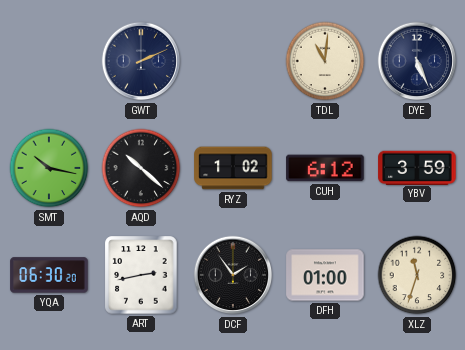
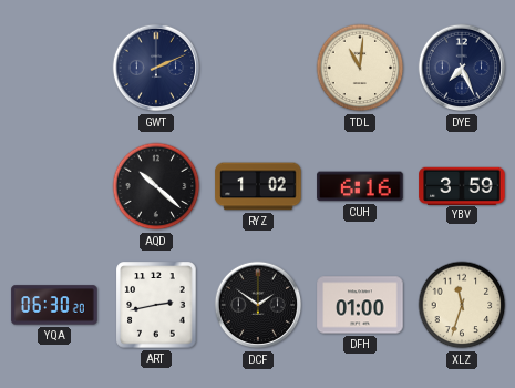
DYE: 5:26 -> 7:26
SMT: 10:17 -> none
CUH: 6:12 -> 6:16
DCF: 1:54 -> 1:51
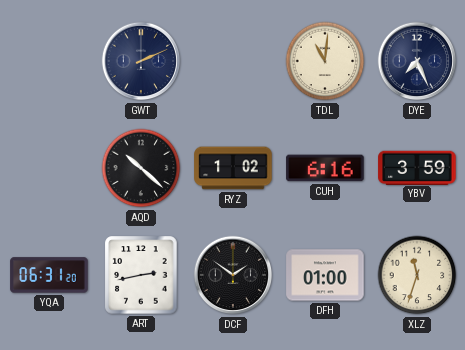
YQA: 06:30 -> 06:31
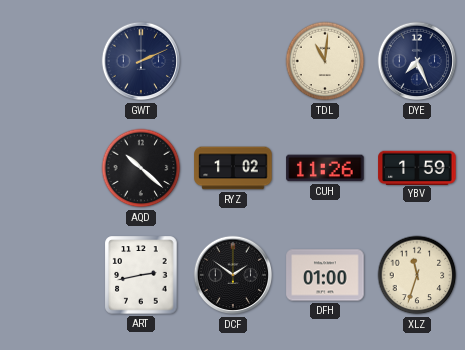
CUH: 6:16 -> 11:26
YBV: 3:59 -> 1:59
YQA: 06:31 -> none
